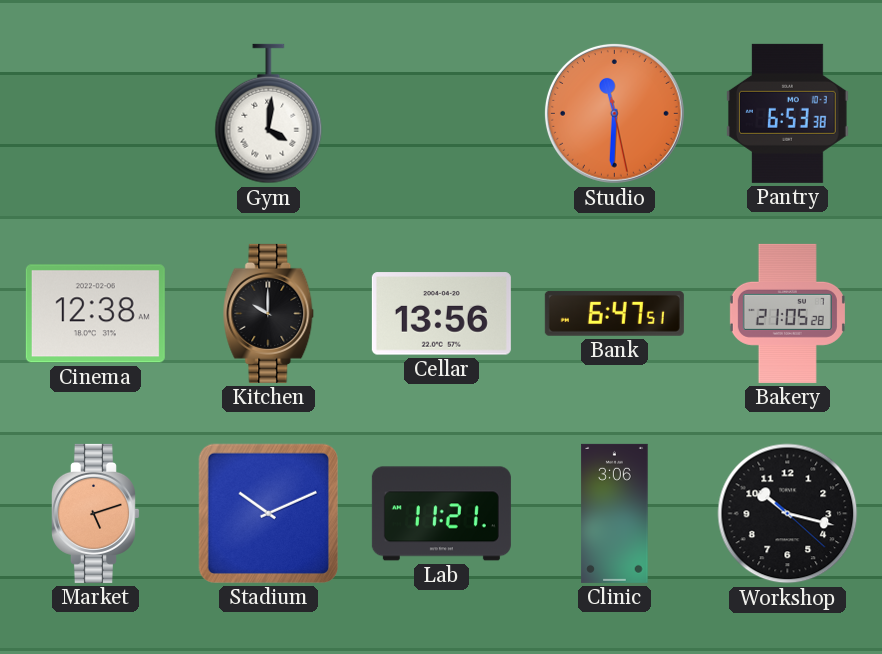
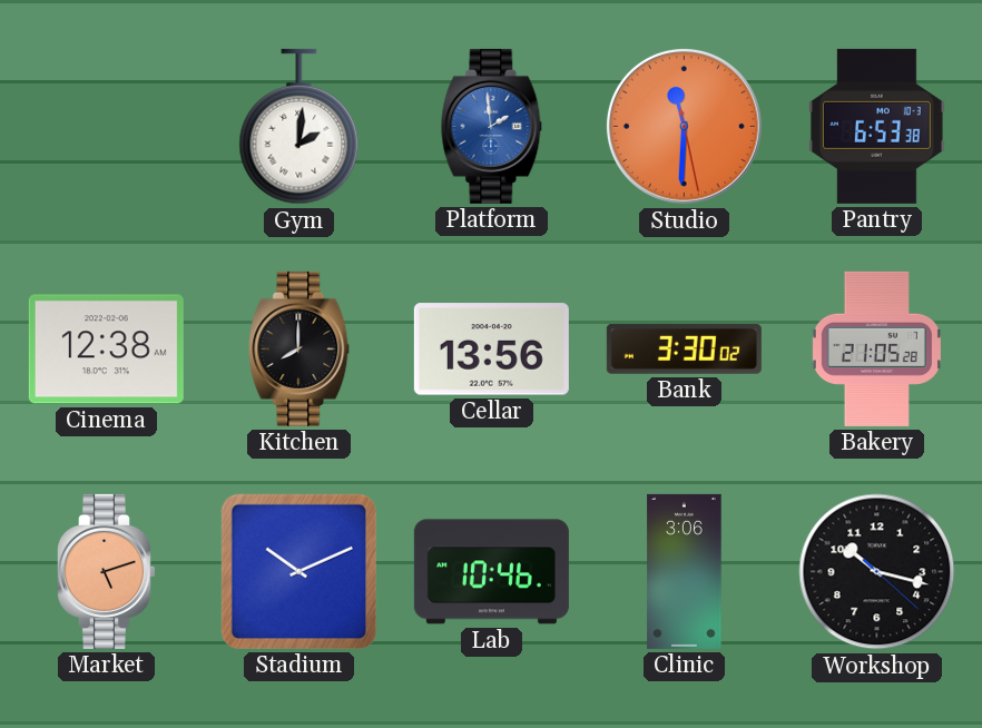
Gym: 4:01 -> 2:01
Platform: none -> 1:59
Kitchen: 10:00 -> 8:00
Bank: 6:47 -> 3:30
Lab: 11:21 -> 10:46
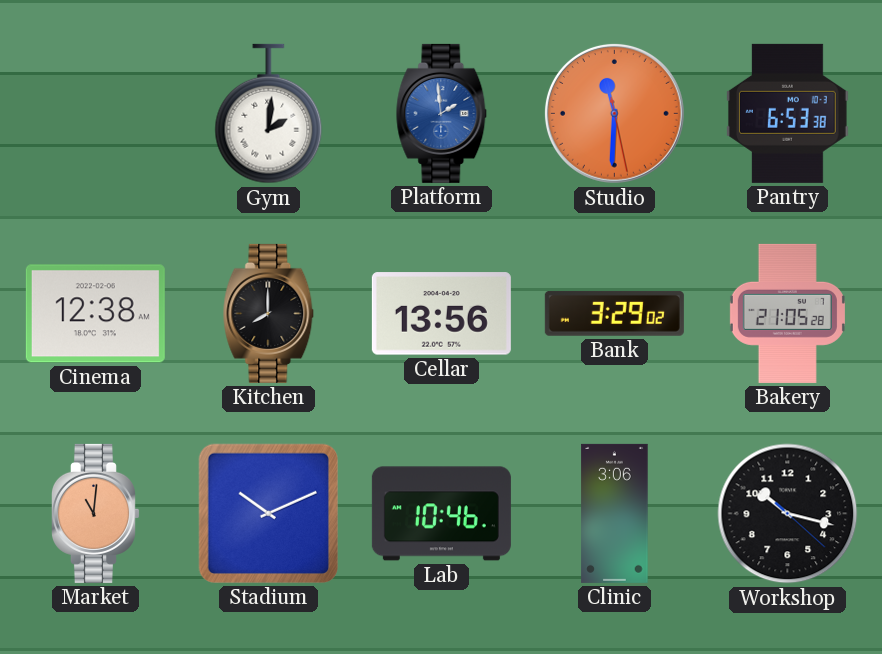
Bank: 3:30 -> 3:29
Market: 5:12 -> 11:01
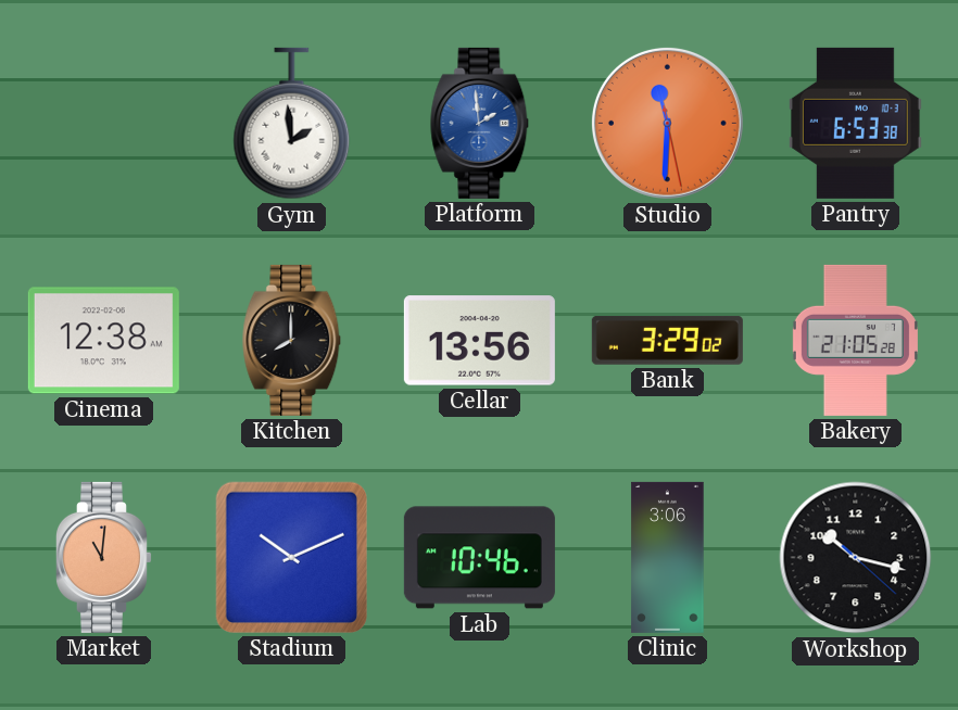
Gym: 2:01 -> 1:59
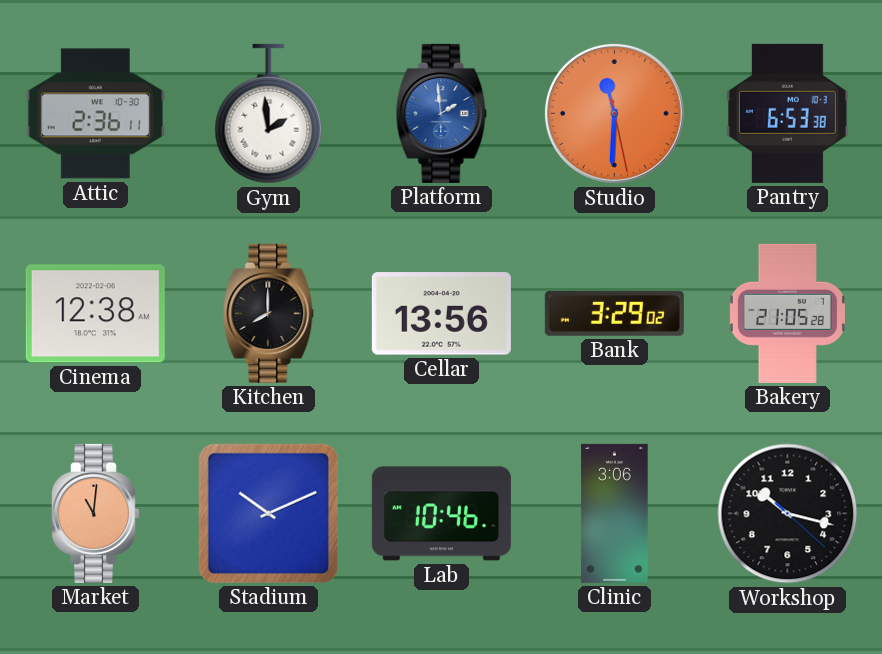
Attic: none -> 2:36
